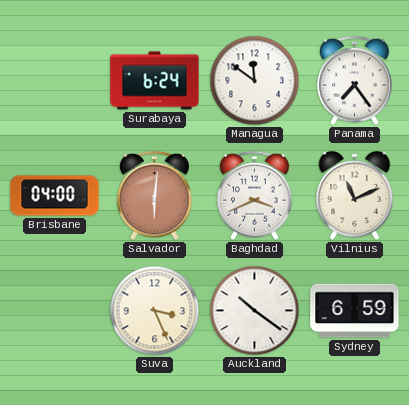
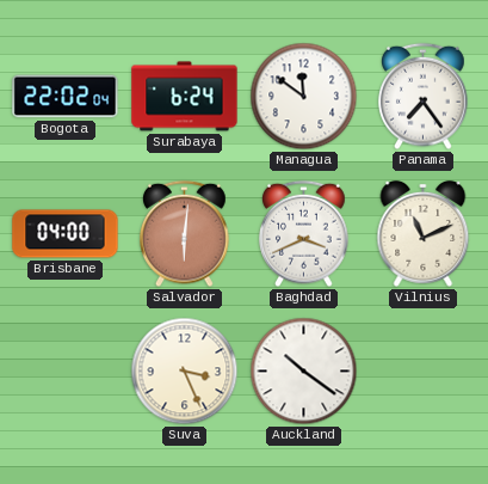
Bogota: none -> 22:02
Sydney: 6:59 -> none
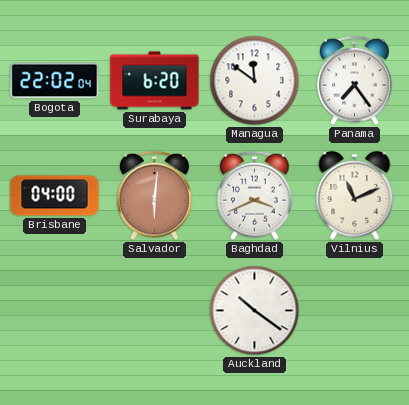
Surabaya: 6:24 -> 6:20
Suva: 3:26 -> none
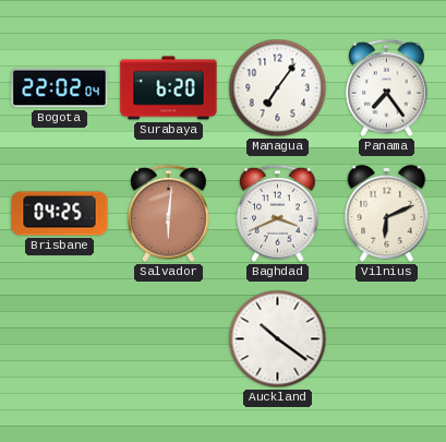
Managua: 11:51 -> 7:06
Brisbane: 04:00 -> 04:25
Vilnius: 11:11 -> 6:11
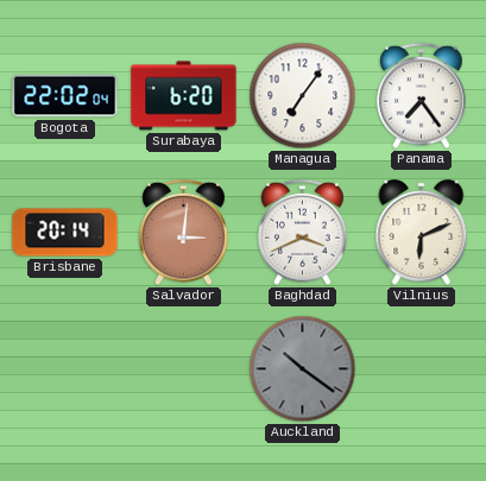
Brisbane: 04:25 -> 20:14
Salvador: 6:01 -> 3:01
Auckland dial: white -> grey
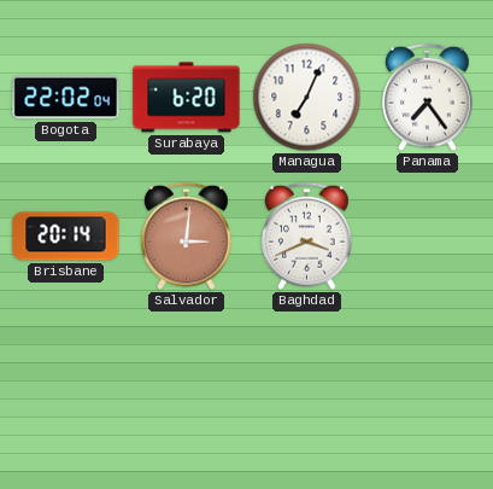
Managua: 7:06 -> 7:04
Vilnius: 6:11 -> none
Auckland: 10:21 -> none
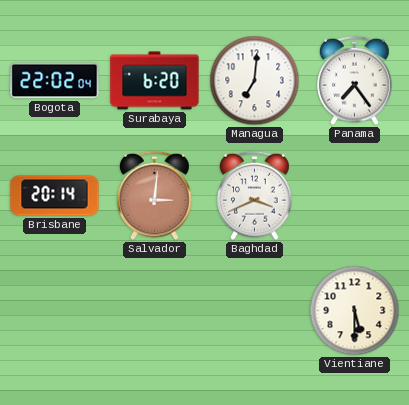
Managua: 7:04 -> 7:01
Vientiane: none -> 5:30
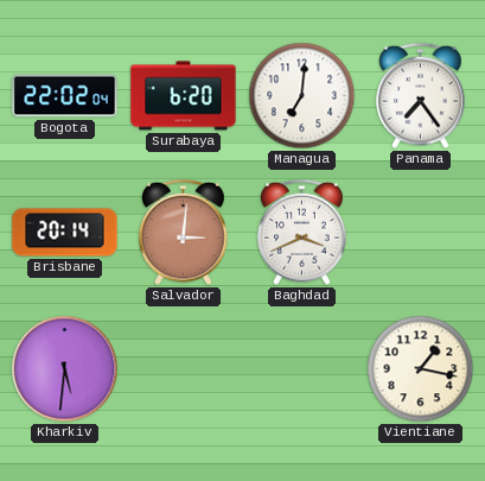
Kharkiv: none -> 5:31
Vientiane: 5:30 -> 1:17
